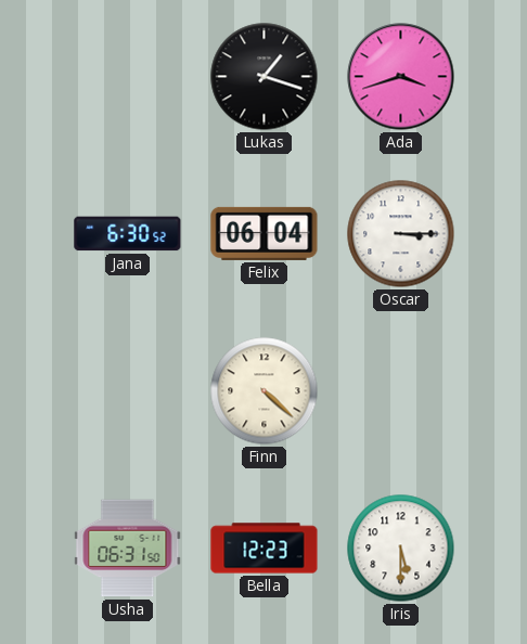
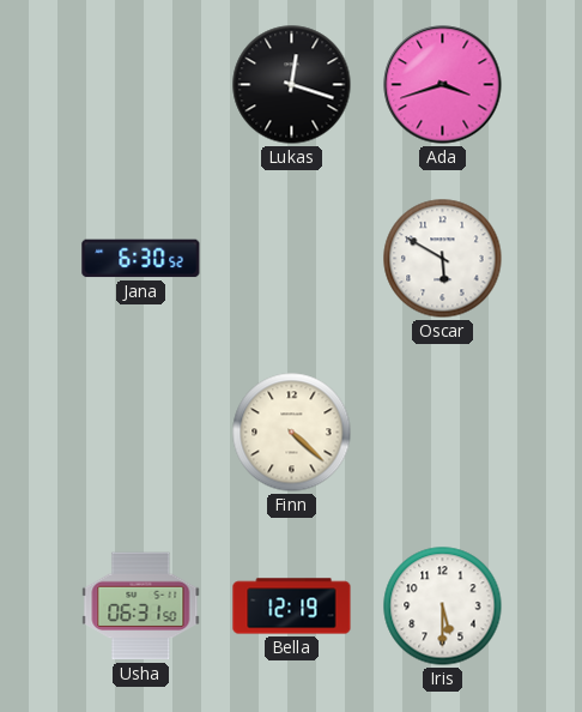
Lukas: 1:18 -> 12:18
Felix: 06:04 -> none
Oscar: 3:15 -> 5:50
Bella: 12:23 -> 12:19
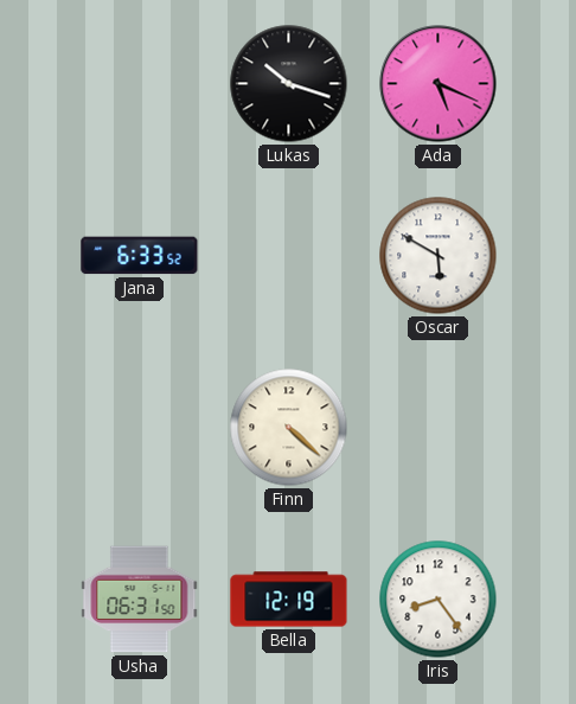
Lukas: 12:18 -> 10:18
Ada: 3:42 -> 5:19
Jana: 6:30 -> 6:33
Iris: 5:30 -> 8:24
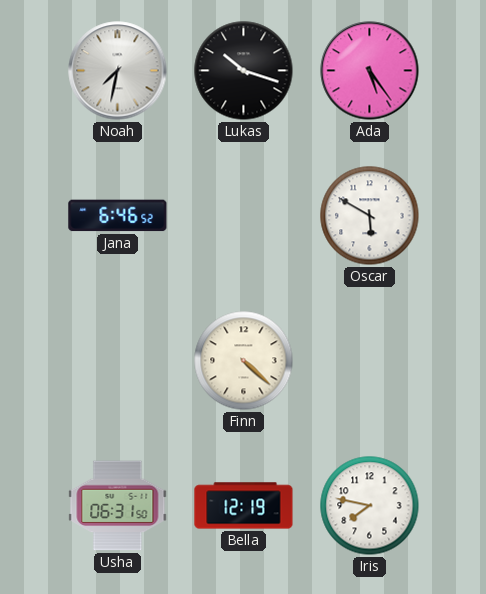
Noah: none -> 7:32
Ada: 5:19 -> 5:24
Jana: 6:33 -> 6:46
Iris: 8:24 -> 7:47
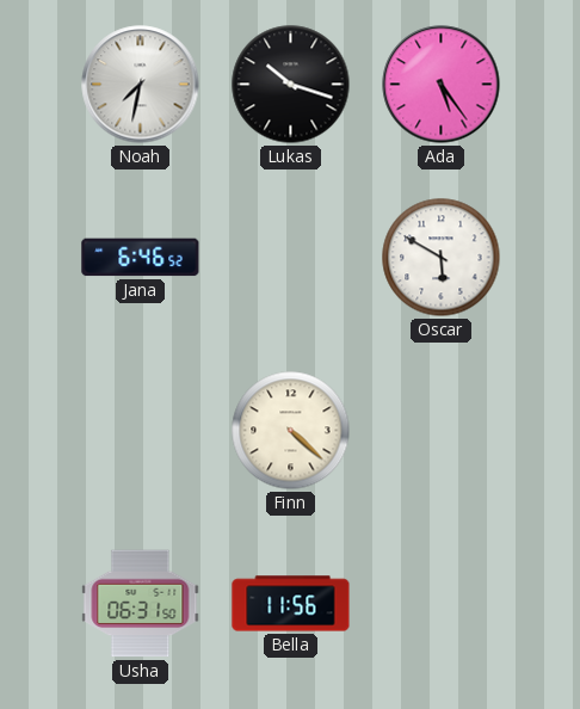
Bella: 12:19 -> 11:56
Iris: 7:47 -> none
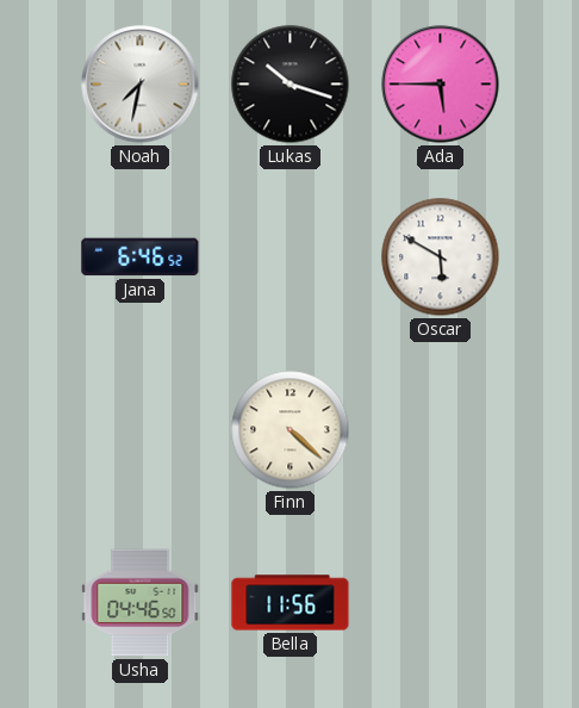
Ada: 5:24 -> 5:45
Usha: 06:31 -> 04:46
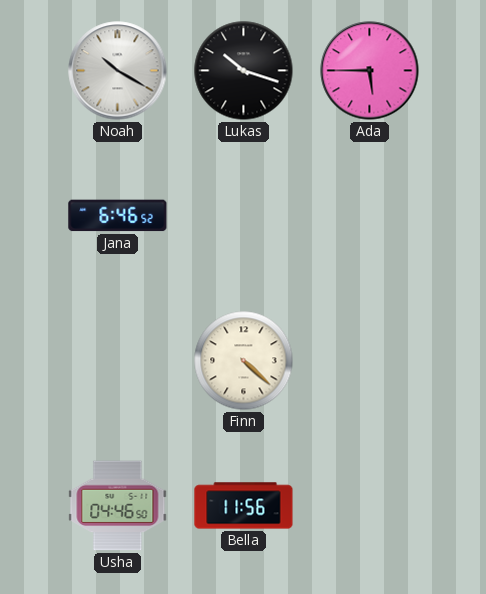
Noah: 7:32 -> 10:20
Oscar: 5:50 -> none
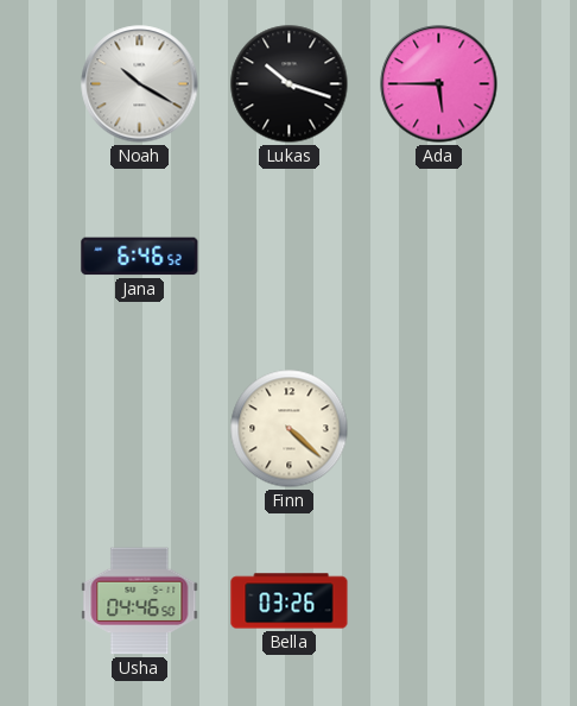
Bella: 11:56 -> 03:26
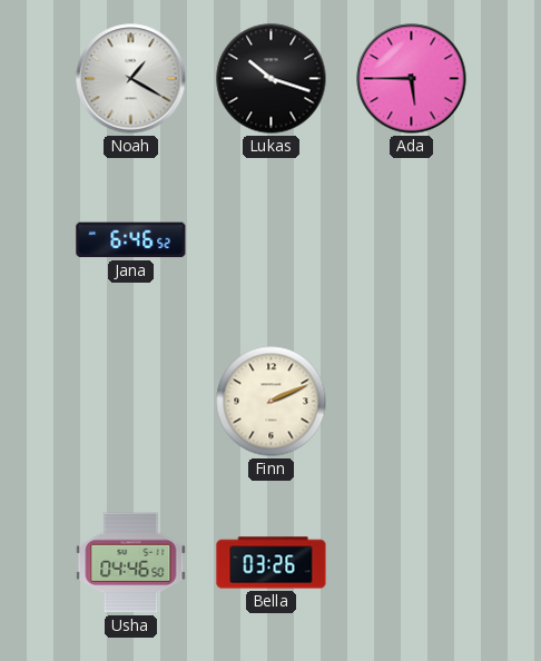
Noah: 10:20 -> 1:20
Finn: 4:22 -> 2:11
